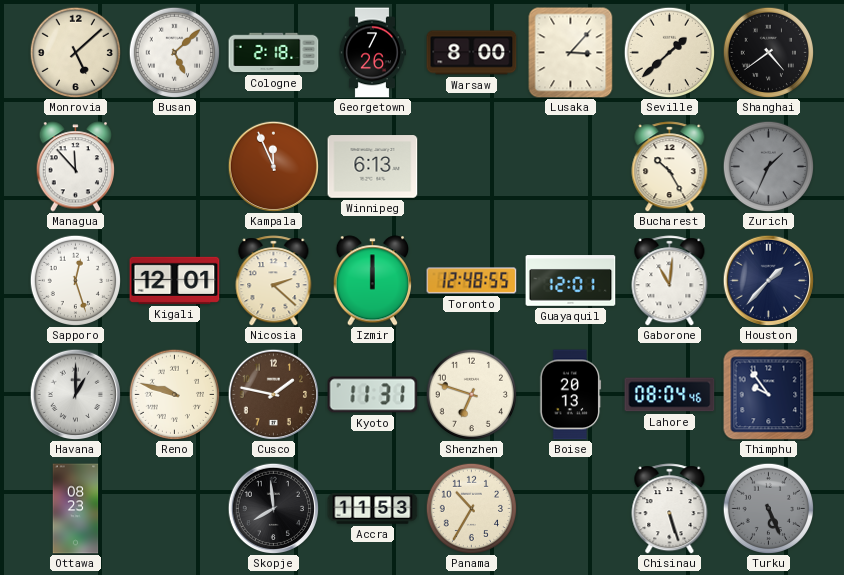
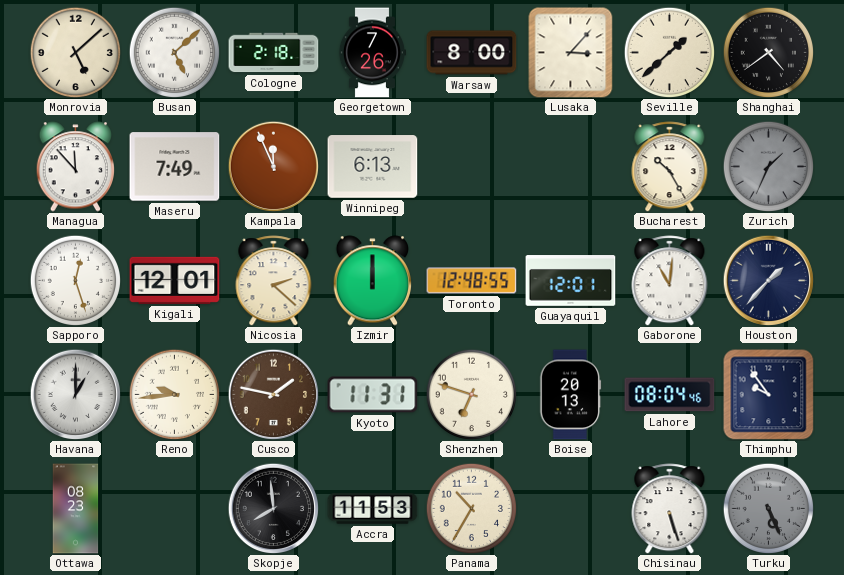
Maseru: none -> 7:49
Reno: 9:48 -> 9:44
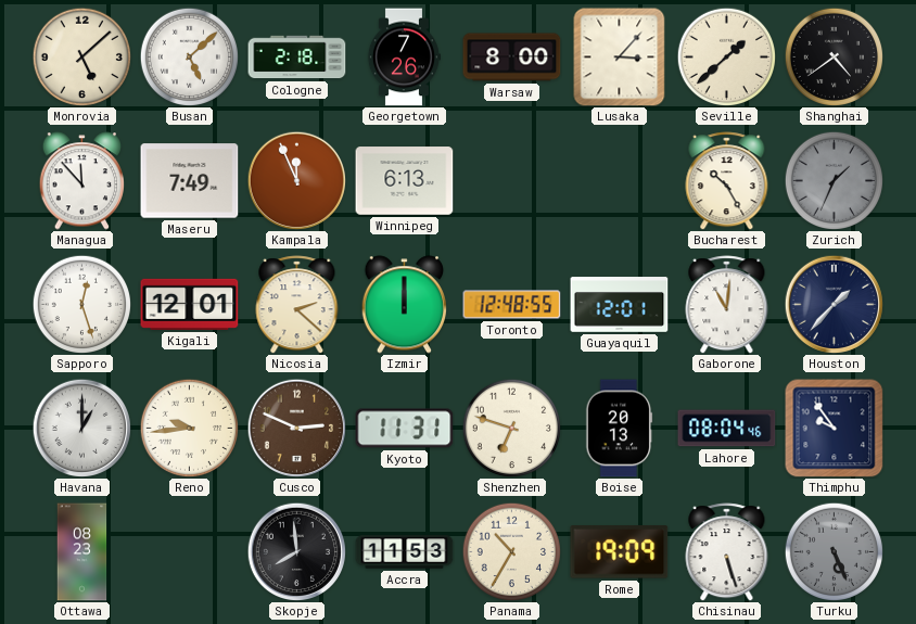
Cusco: 1:47 -> 2:49
Rome: none -> 19:09
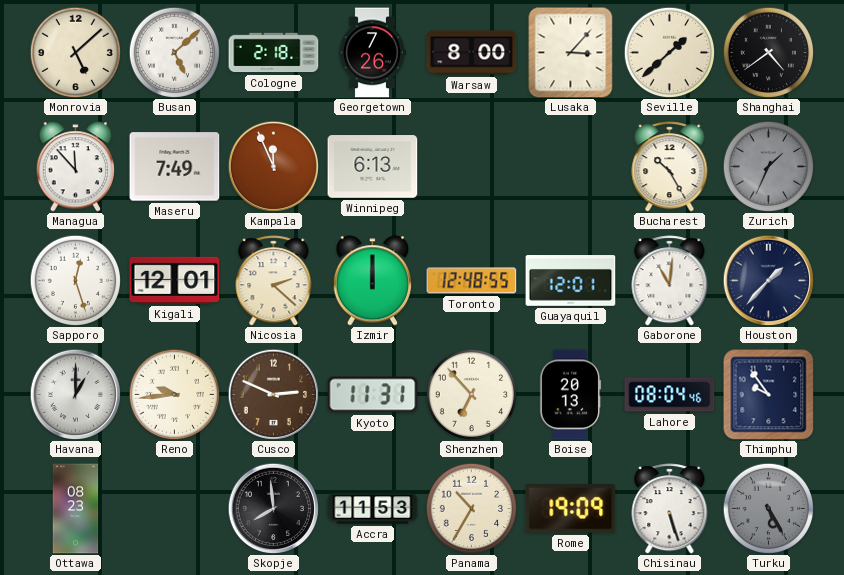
Shenzhen: 6:48 -> 6:53
Turku: 5:26 -> 5:25
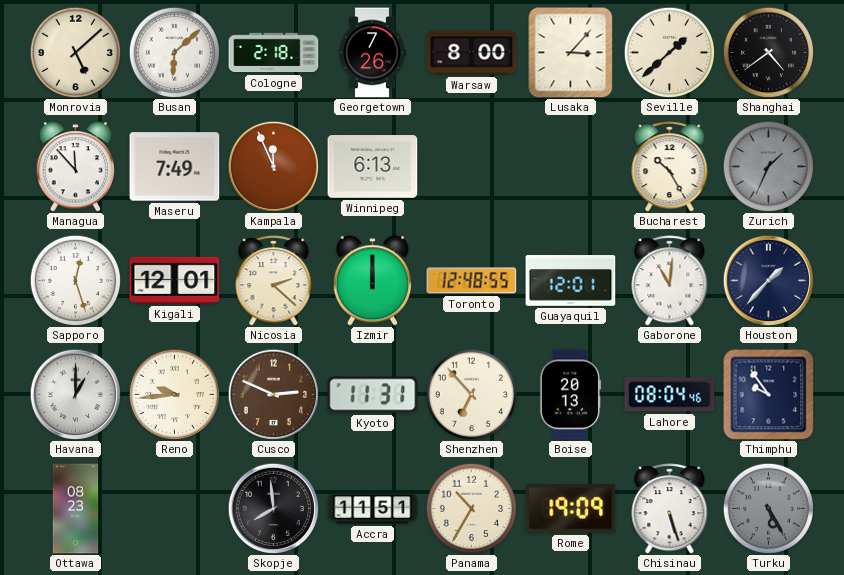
Busan: 5:08 -> 6:08
Accra: 11:53 -> 11:51
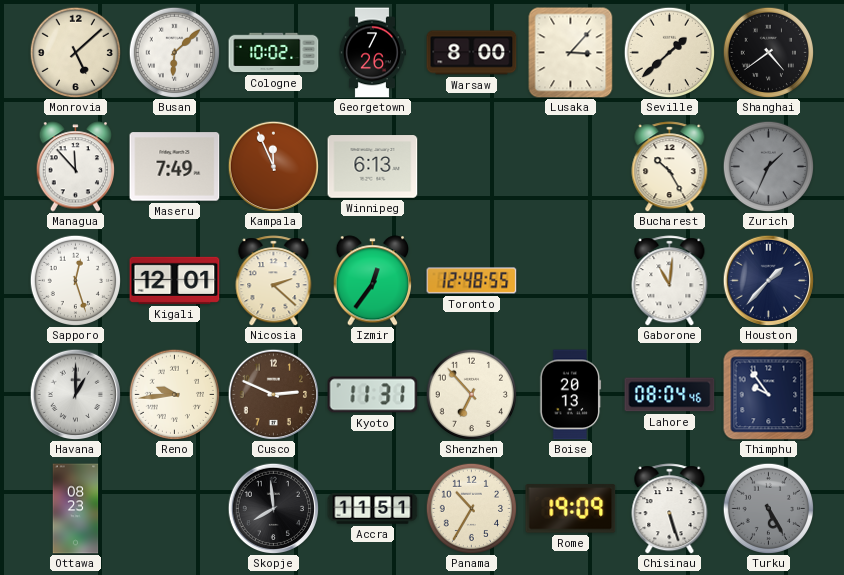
Cologne: 2:18 -> 10:02
Izmir: 12:00 -> 12:36
Guayaquil: 12:01 -> none
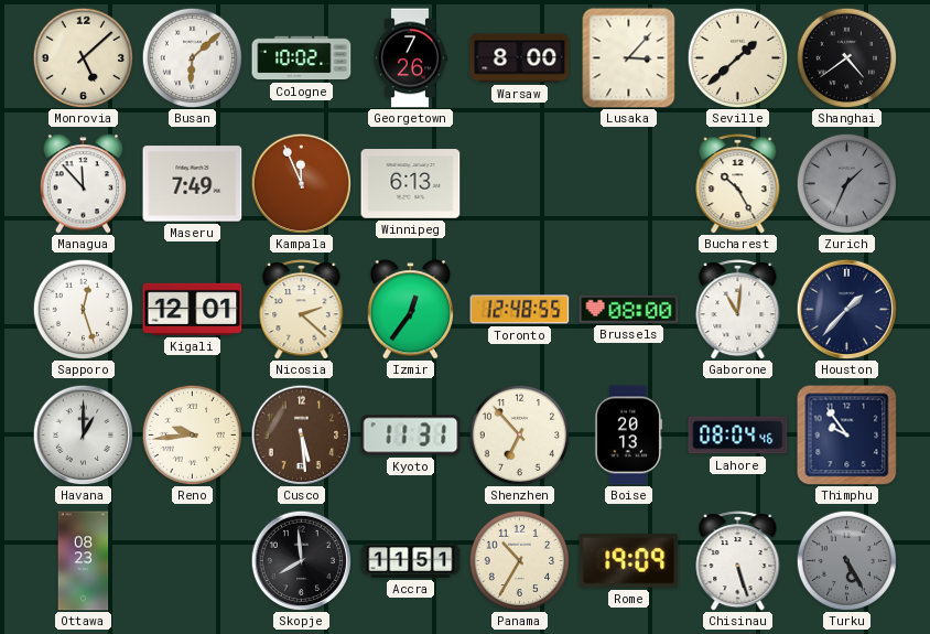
Brussels: none -> 08:00
Cusco: 2:49 -> 5:29
